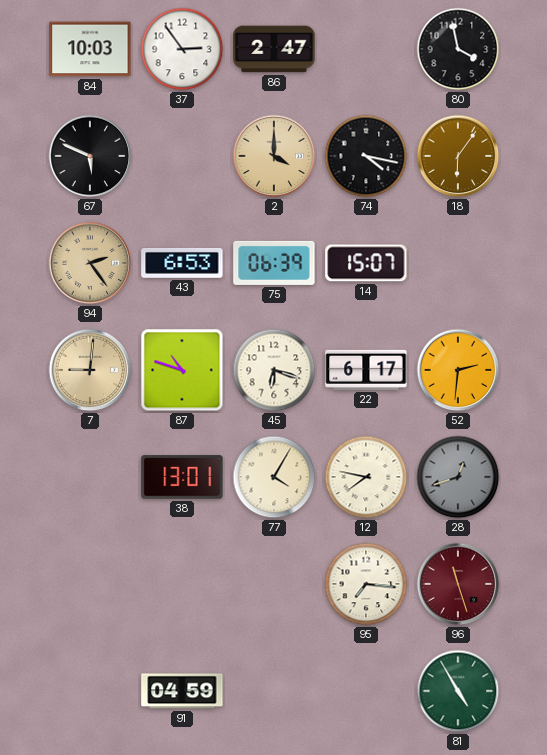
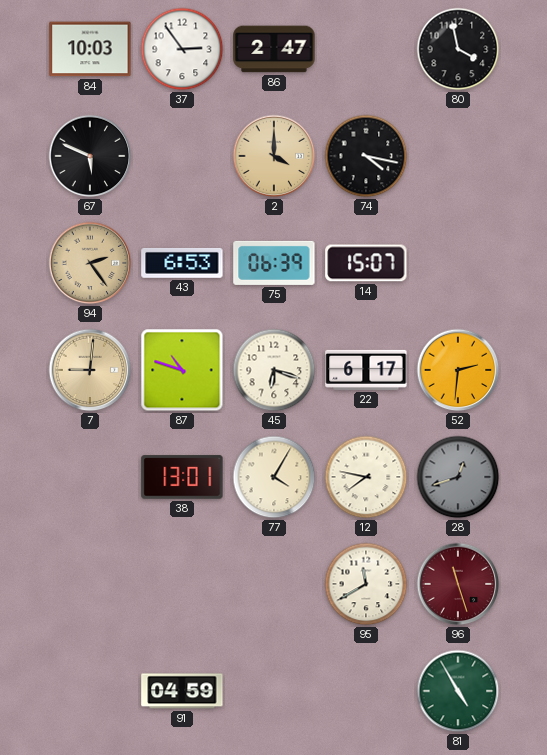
18: 6:06 -> none
95: 7:16 -> 11:40
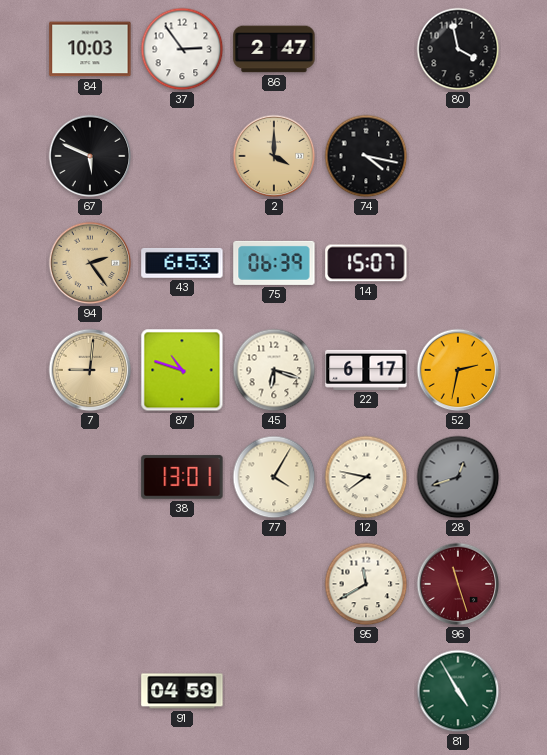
52: 2:31 -> 2:32
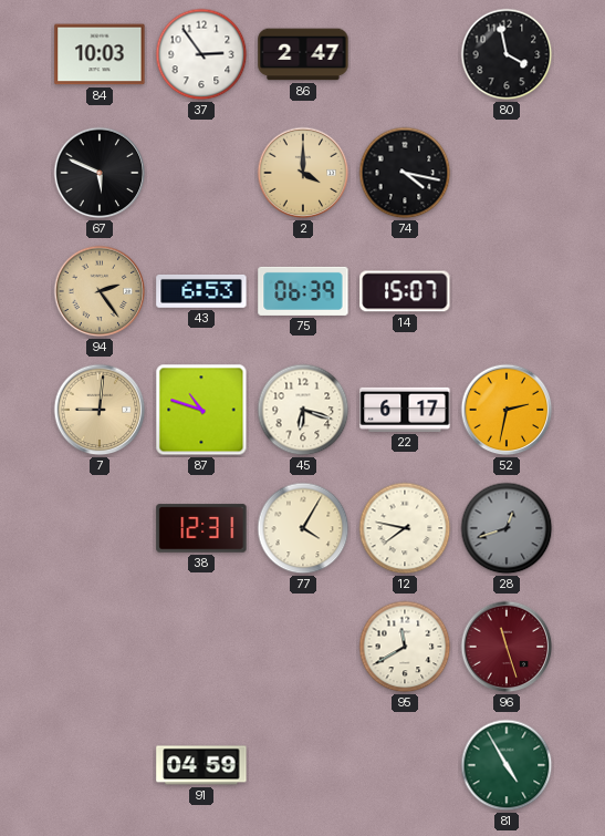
38: 13:01 -> 12:31
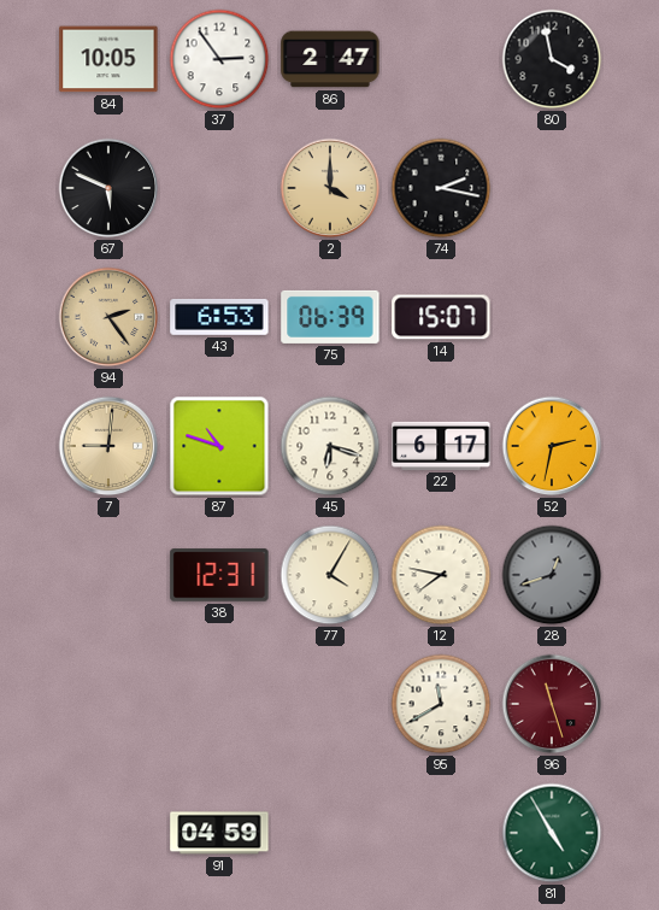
84: 10:03 -> 10:05
74: 4:17 -> 2:17
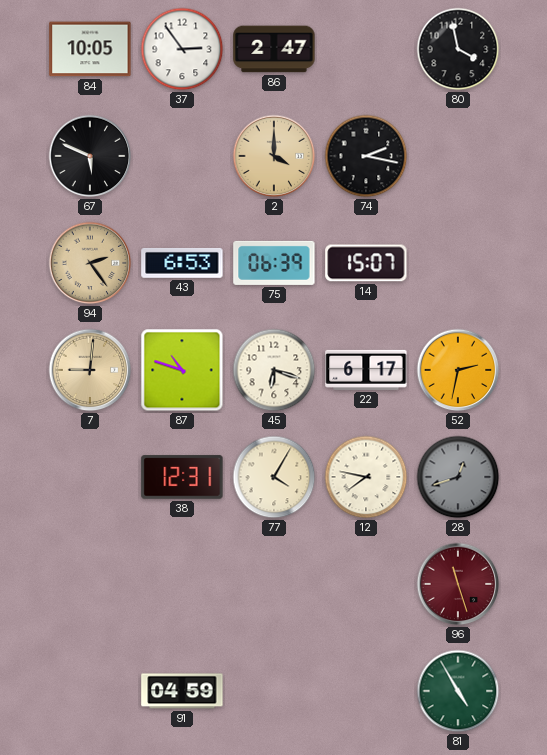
95: 11:40 -> none
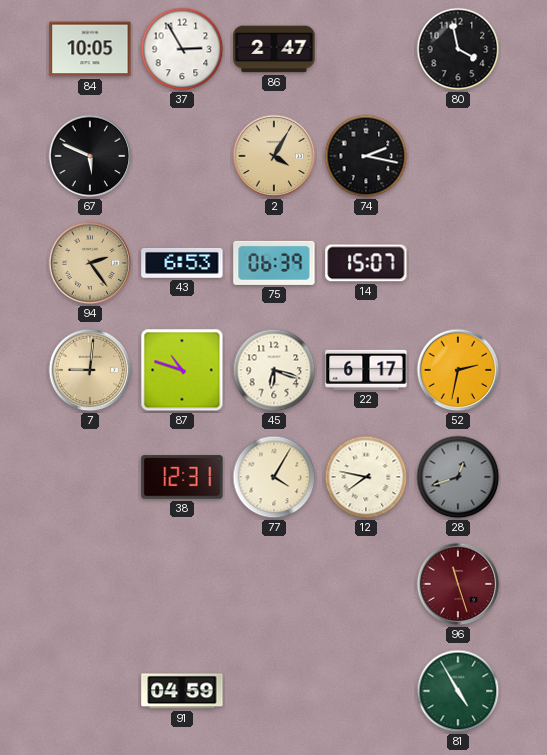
37: 2:54 -> 2:55
2: 4:00 -> 4:05
